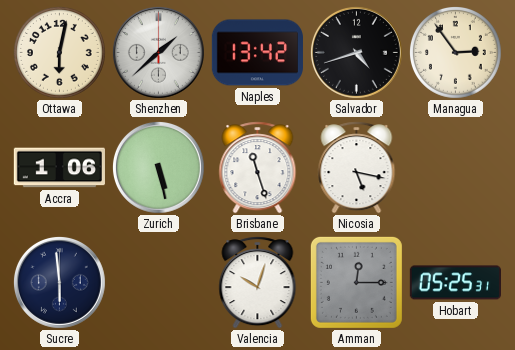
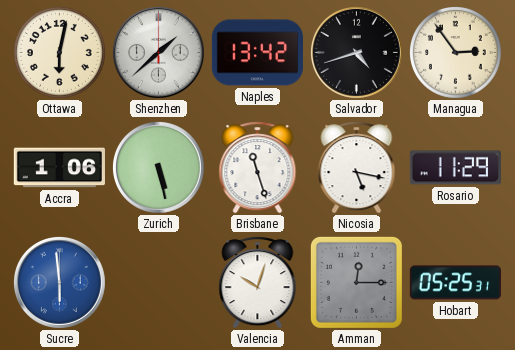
Rosario: none -> 11:29
Sucre dial: navy -> blue
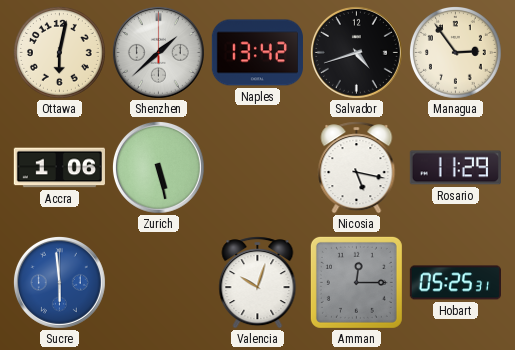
Brisbane: 11:27 -> none
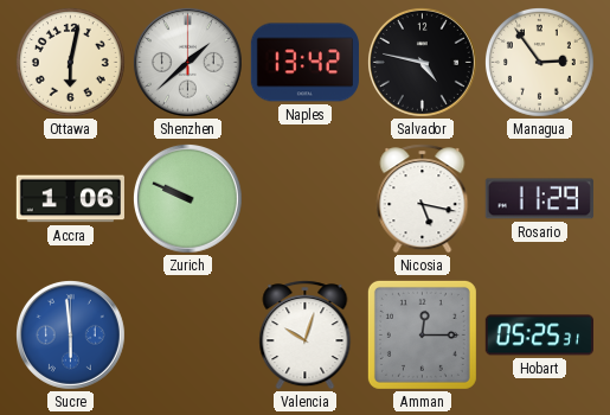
Salvador: 4:42 -> 4:47
Zurich: 5:28 -> 9:49
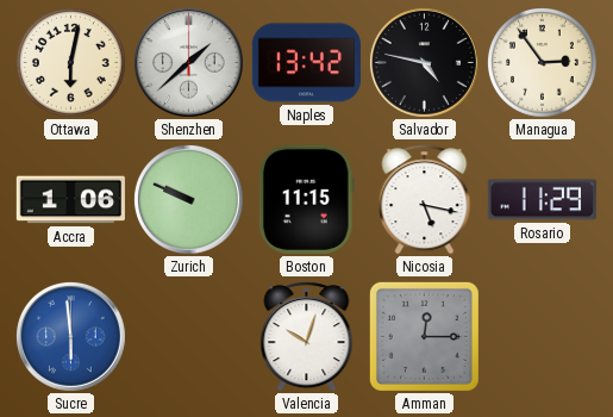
Boston: none -> 11:15
Hobart: 05:25 -> none
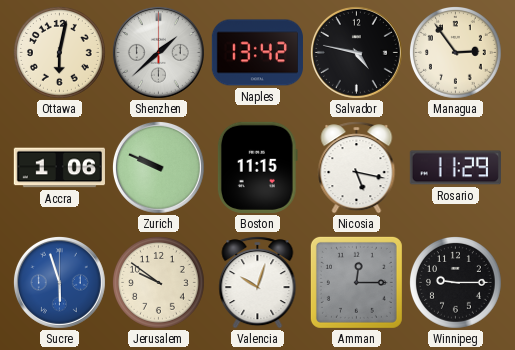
Sucre: 5:59 -> 5:57
Jerusalem: none -> 9:51
Winnipeg: none -> 9:15
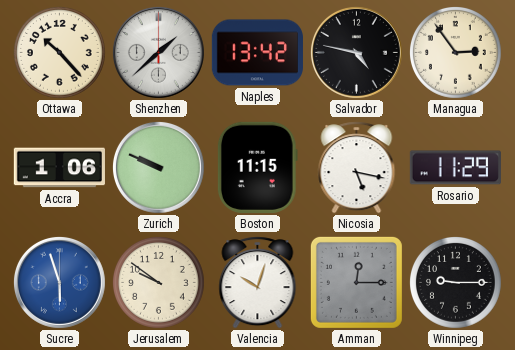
Ottawa: 6:02 -> 10:23
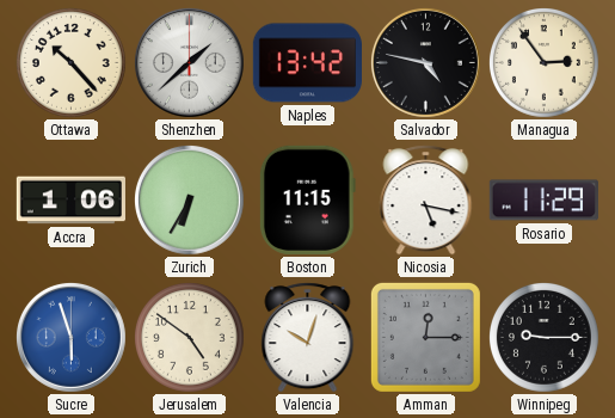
Zurich: 9:49 -> 6:35
Jerusalem: 9:51 -> 4:51
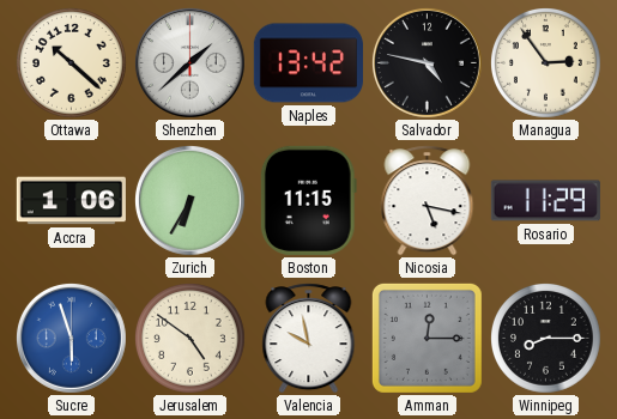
Ottawa: 10:23 -> 10:22
Valencia: 10:03 -> 9:58
Winnipeg: 9:15 -> 8:15
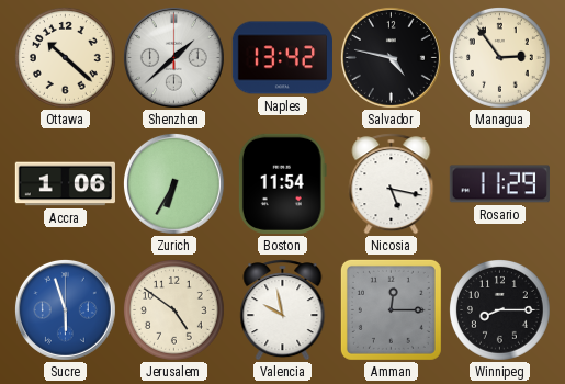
Boston: 11:15 -> 11:54
